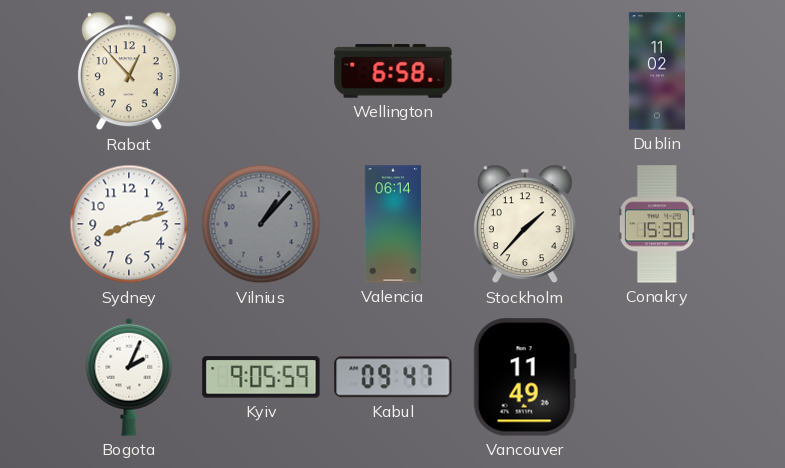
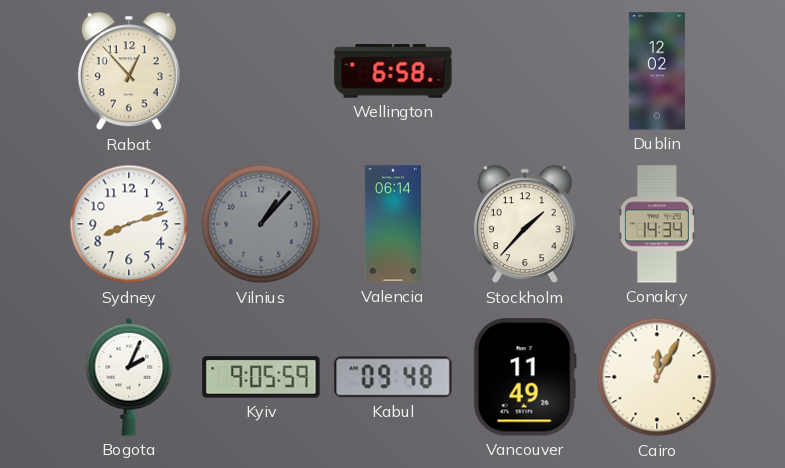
Dublin: 11:02 -> 12:02
Conakry: 15:30 -> 14:34
Kabul: 09:47 -> 09:48
Cairo: none -> 12:05
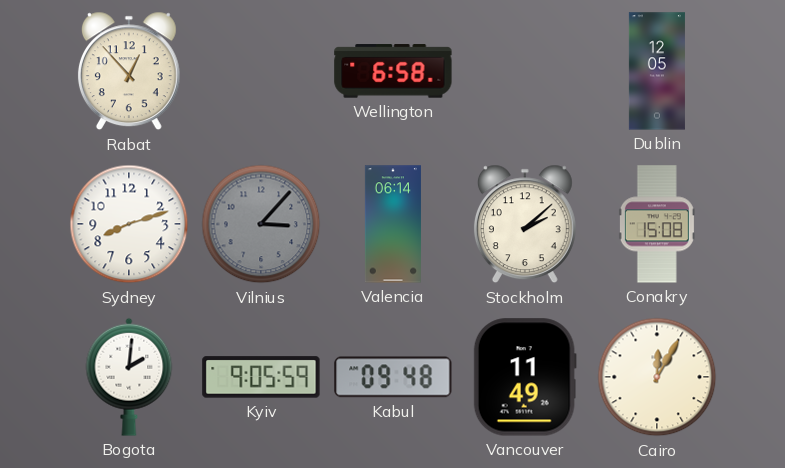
Dublin: 12:02 -> 12:05
Vilnius: 1:07 -> 3:07
Stockholm: 1:37 -> 2:08
Conakry: 14:34 -> 15:08
Bogota: 2:04 -> 2:01
